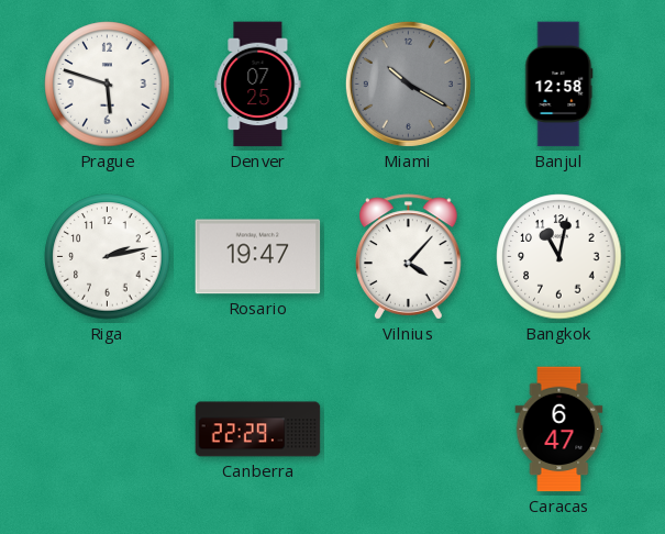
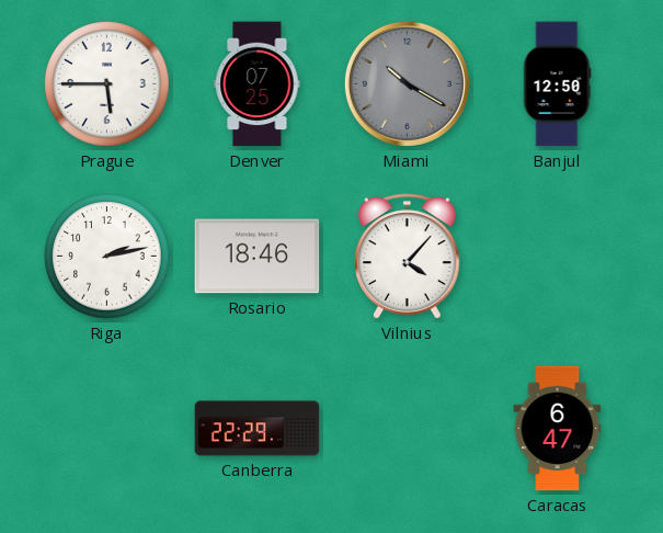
Prague: 5:48 -> 5:45
Banjul: 12:58 -> 12:50
Rosario: 19:47 -> 18:46
Bangkok: 11:02 -> none
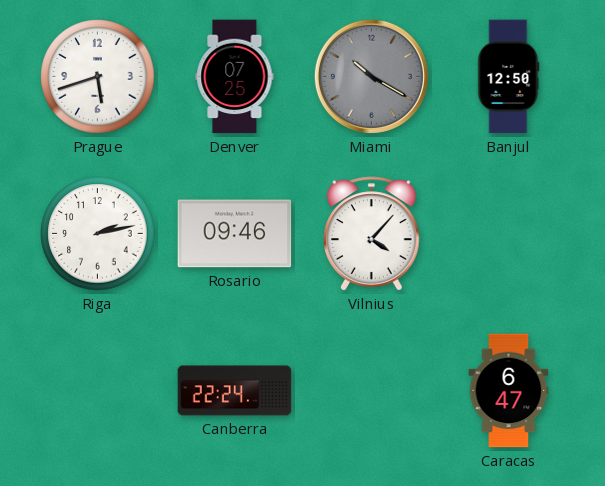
Prague: 5:45 -> 5:42
Rosario: 18:46 -> 09:46
Canberra: 22:29 -> 22:24
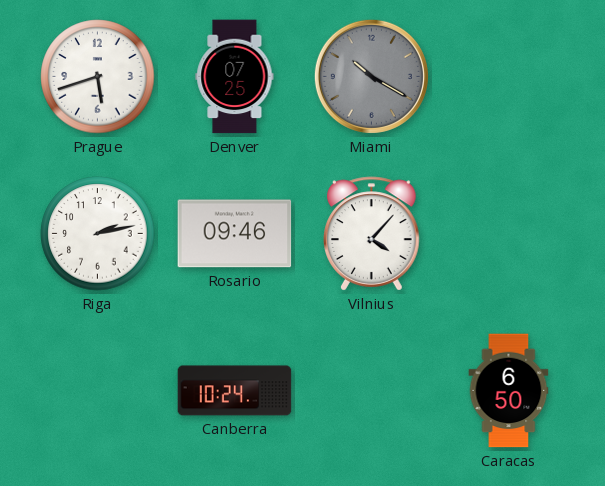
Banjul: 12:50 -> none
Canberra: 22:24 -> 10:24
Caracas: 6:47 -> 6:50
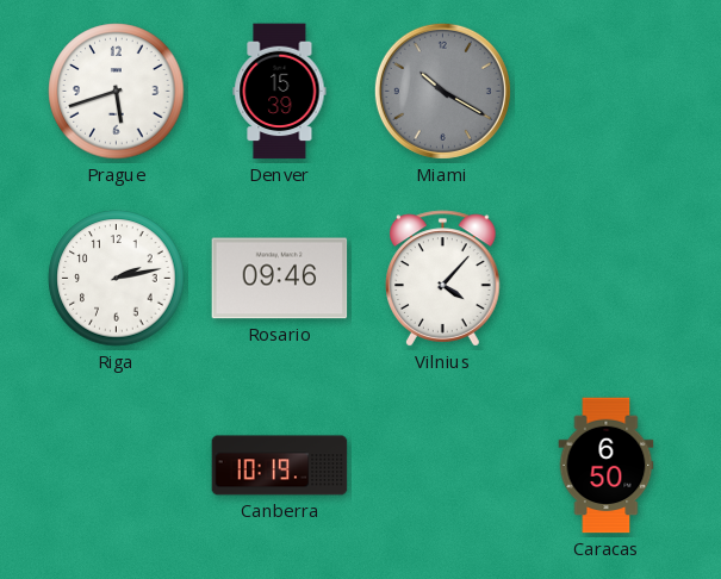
Denver: 07:25 -> 15:39
Canberra: 10:24 -> 10:19
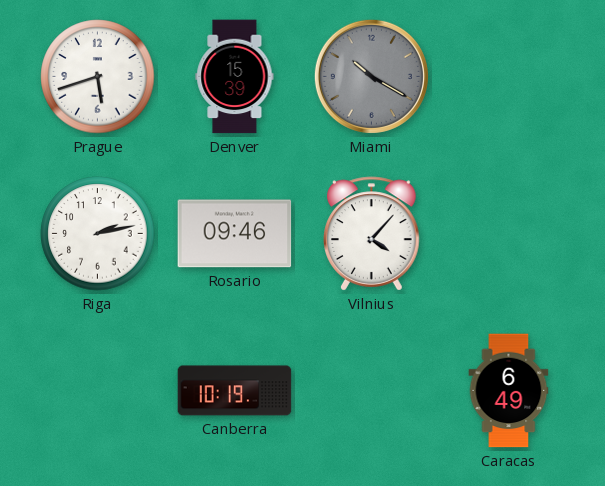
Caracas: 6:50 -> 6:49
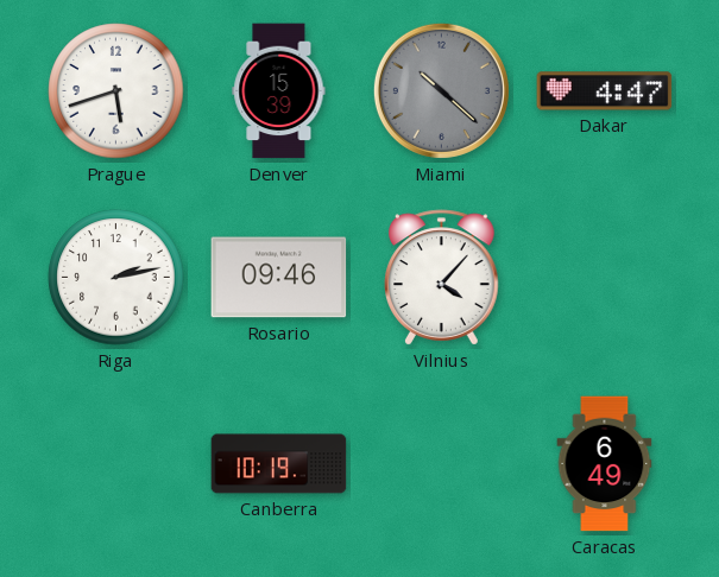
Miami: 10:20 -> 10:22
Dakar: none -> 4:47
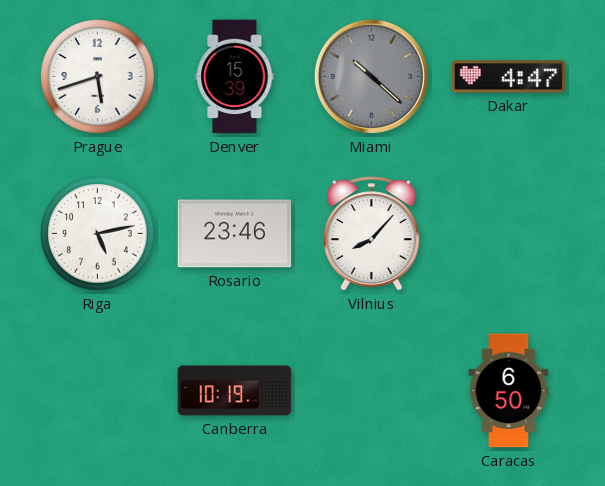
Riga: 2:13 -> 5:13
Rosario: 09:46 -> 23:46
Vilnius: 4:07 -> 8:07
Caracas: 6:49 -> 6:50
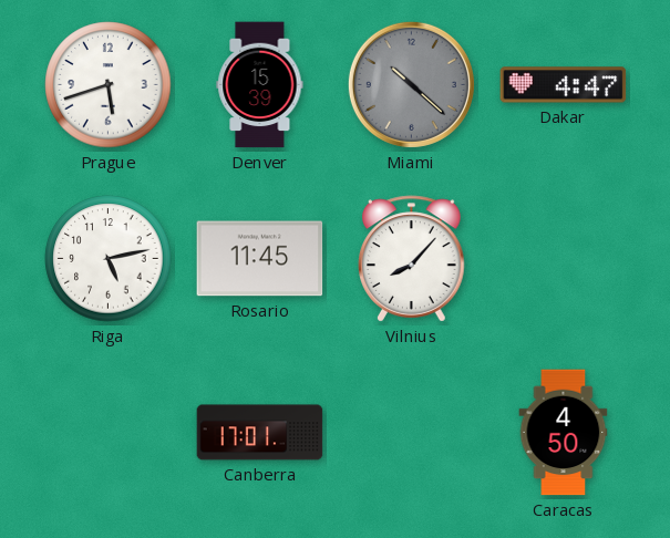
Rosario: 23:46 -> 11:45
Canberra: 10:19 -> 17:01
Caracas: 6:50 -> 4:50
